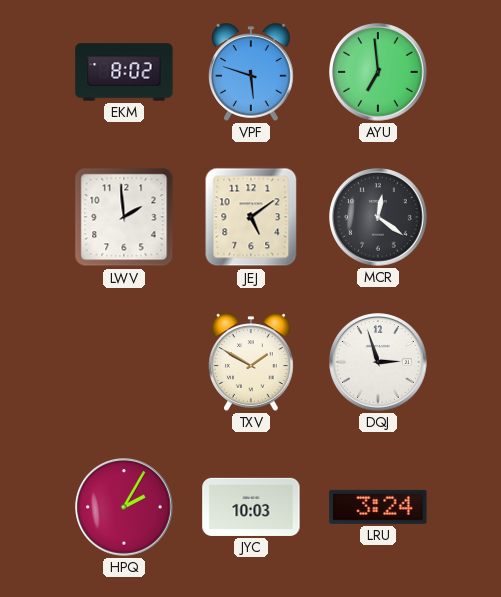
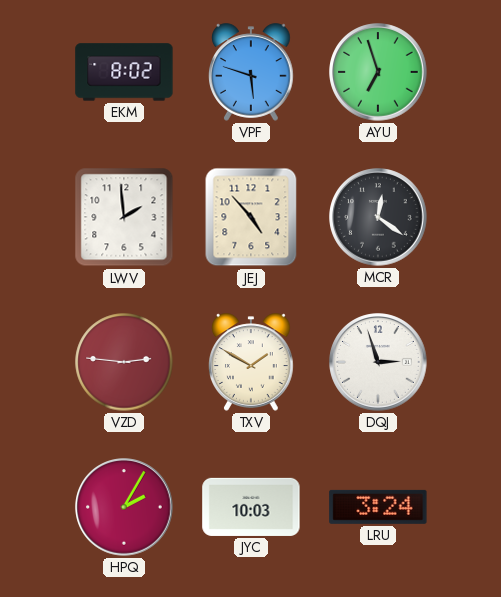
AYU: 6:59 -> 6:57
JEJ: 5:09 -> 4:53
VZD: none -> 2:46
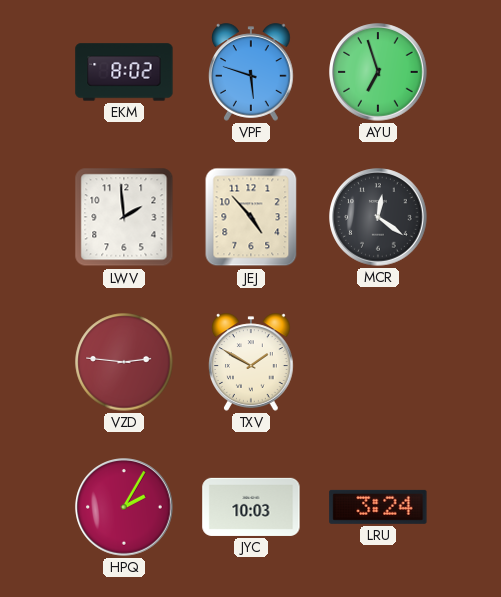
DQJ: 2:57 -> none
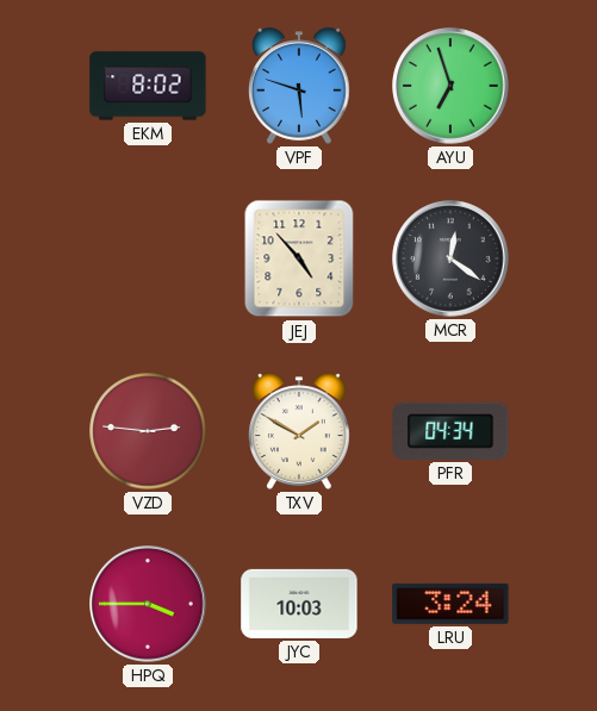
LWV: 1:59 -> none
PFR: none -> 04:34
HPQ: 2:05 -> 3:45
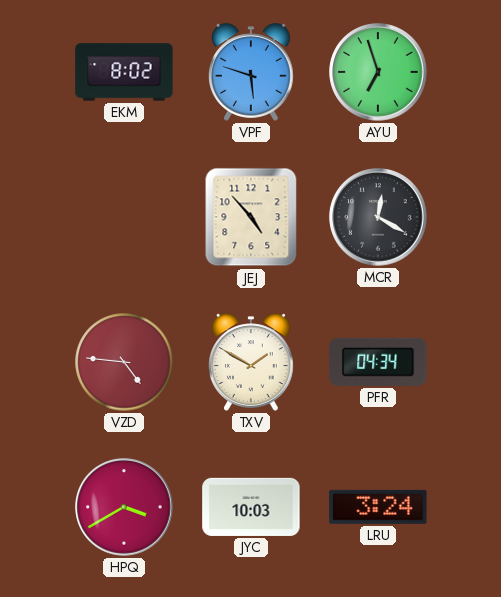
MCR: 12:21 -> 12:20
VZD: 2:46 -> 4:46
HPQ: 3:45 -> 3:40
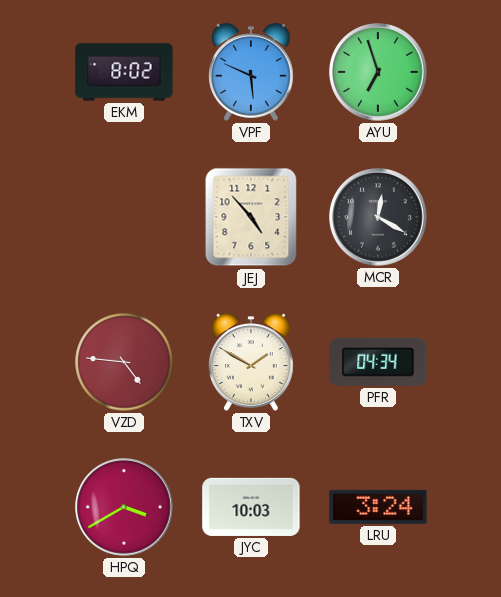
VPF: 5:48 -> 5:49
